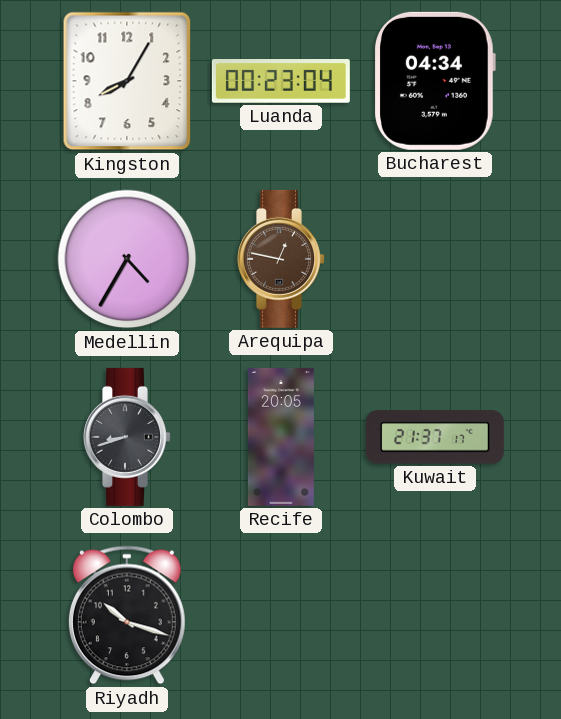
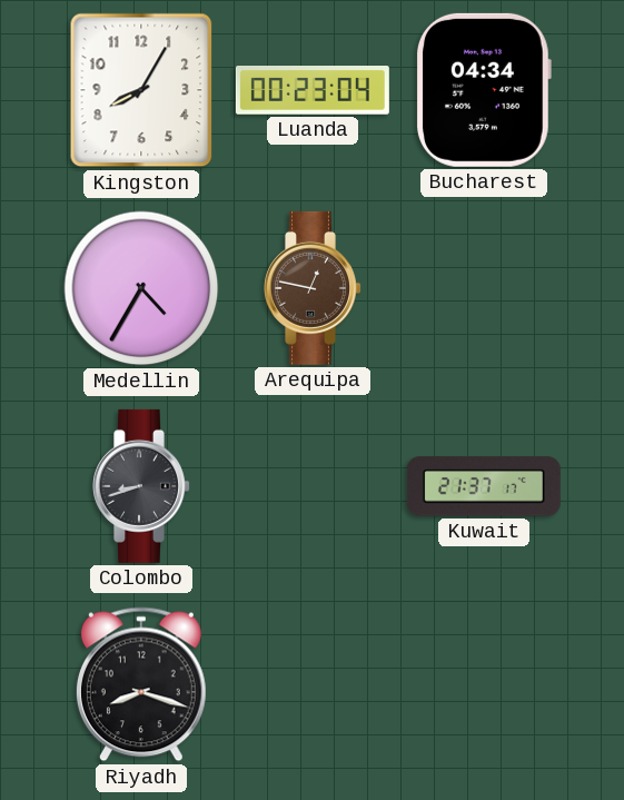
Recife: 20:05 -> none
Riyadh: 10:18 -> 8:18
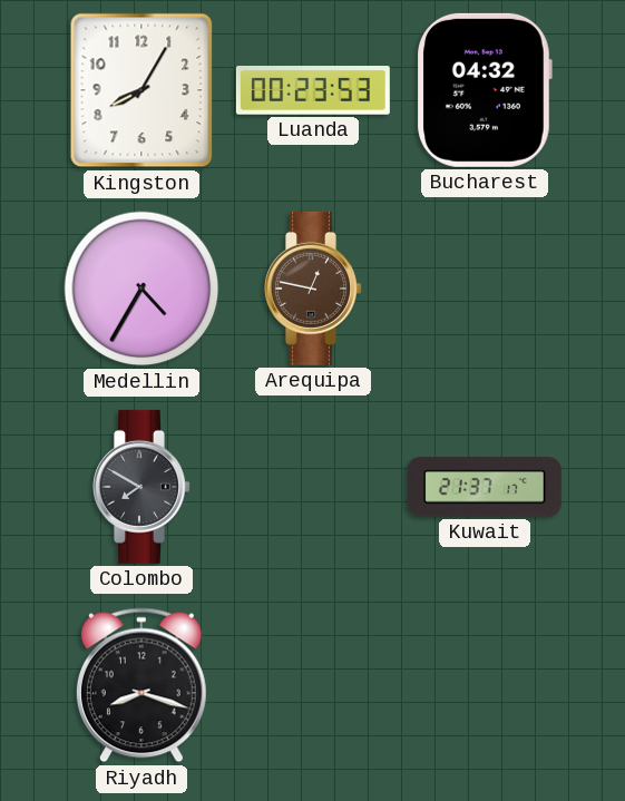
Luanda: 00:23:04 -> 00:23:53
Bucharest: 04:34 -> 04:32
Colombo: 8:42 -> 7:50
